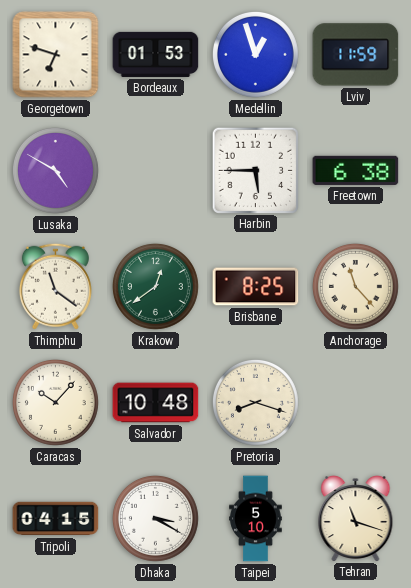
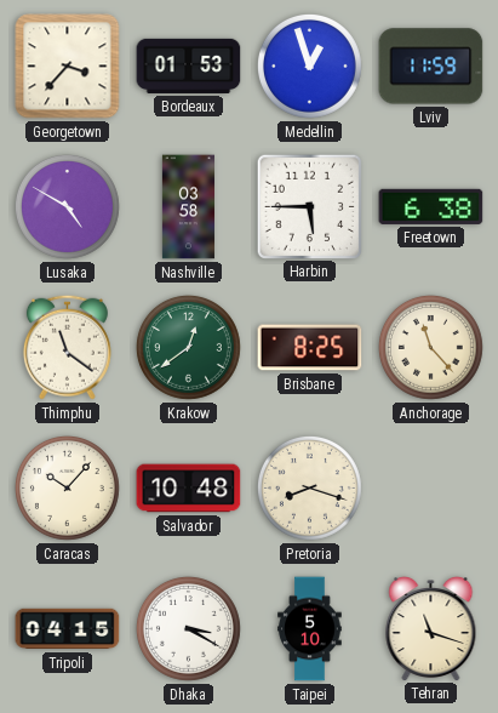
Georgetown: 6:48 -> 3:37
Nashville: none -> 03:58
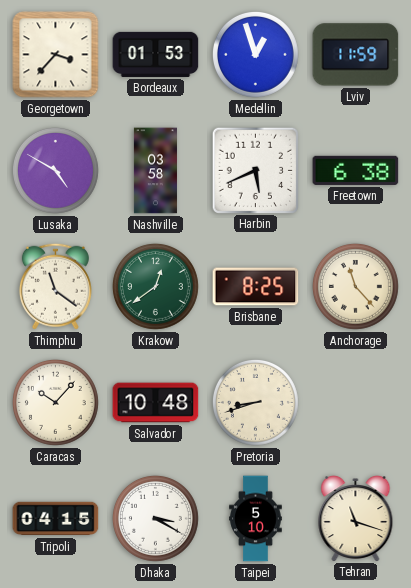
Harbin: 5:45 -> 5:41
Pretoria: 8:18 -> 8:42
